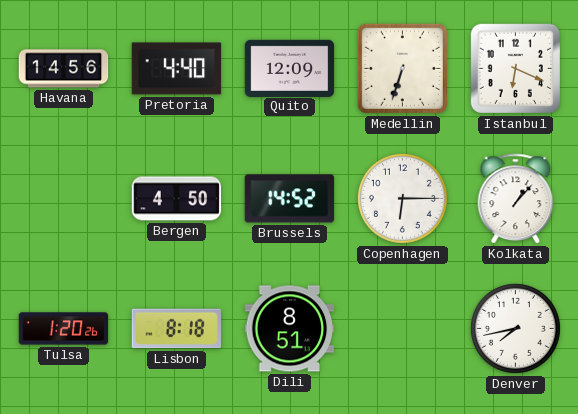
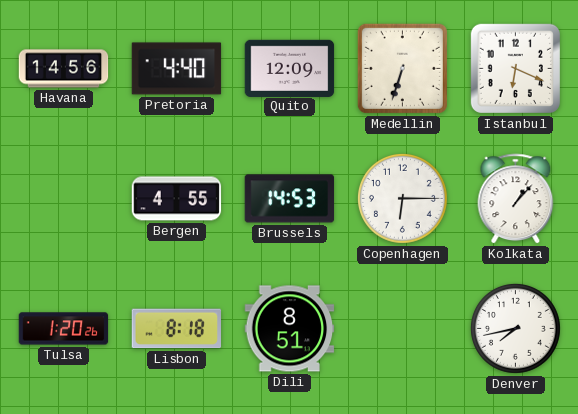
Bergen: 4:50 -> 4:55
Brussels: 14:52 -> 14:53
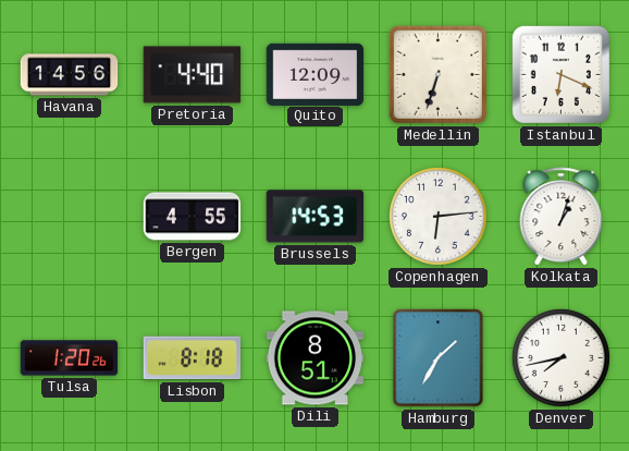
Copenhagen: 6:15 -> 6:14
Kolkata: 1:07 -> 1:03
Hamburg: none -> 1:35
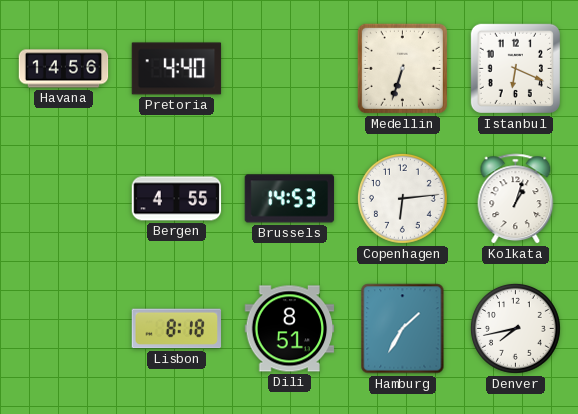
Quito: 12:09 -> none
Tulsa: 1:20 -> none
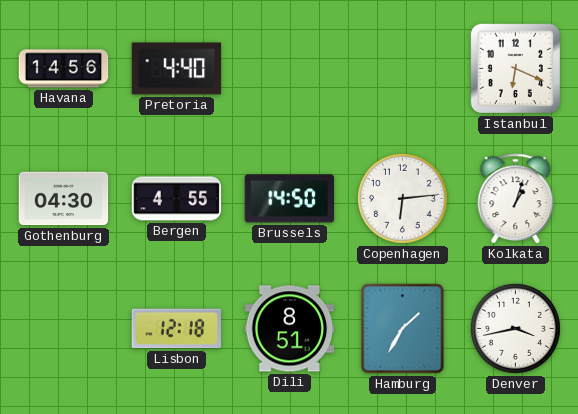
Medellin: 6:33 -> none
Gothenburg: none -> 04:30
Brussels: 14:53 -> 14:50
Lisbon: 8:18 -> 12:18
Denver: 7:43 -> 3:43
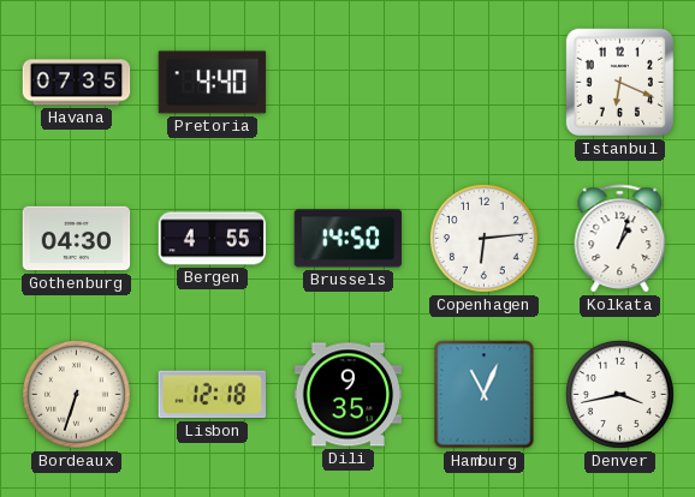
Havana: 14:56 -> 07:35
Bordeaux: none -> 6:33
Dili: 8:51 -> 9:35
Hamburg: 1:35 -> 11:04
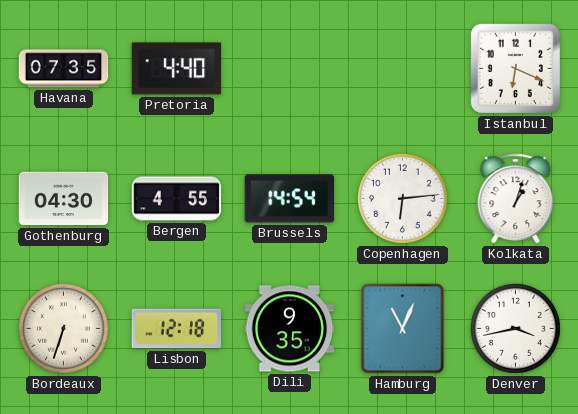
Brussels: 14:50 -> 14:54
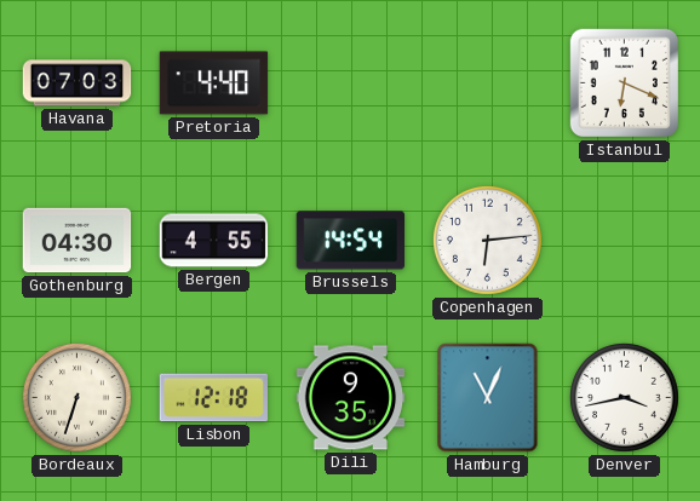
Havana: 07:35 -> 07:03
Kolkata: 1:03 -> none
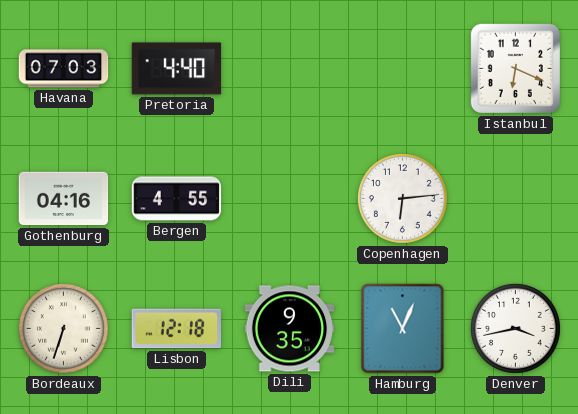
Gothenburg: 04:30 -> 04:16
Brussels: 14:54 -> none
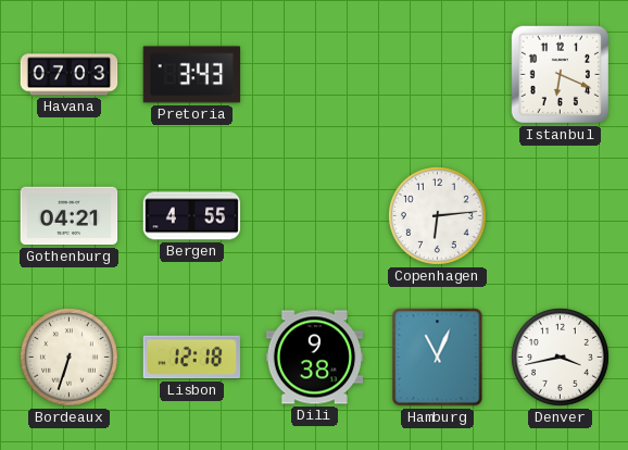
Pretoria: 4:40 -> 3:43
Gothenburg: 04:16 -> 04:21
Dili: 9:35 -> 9:38
